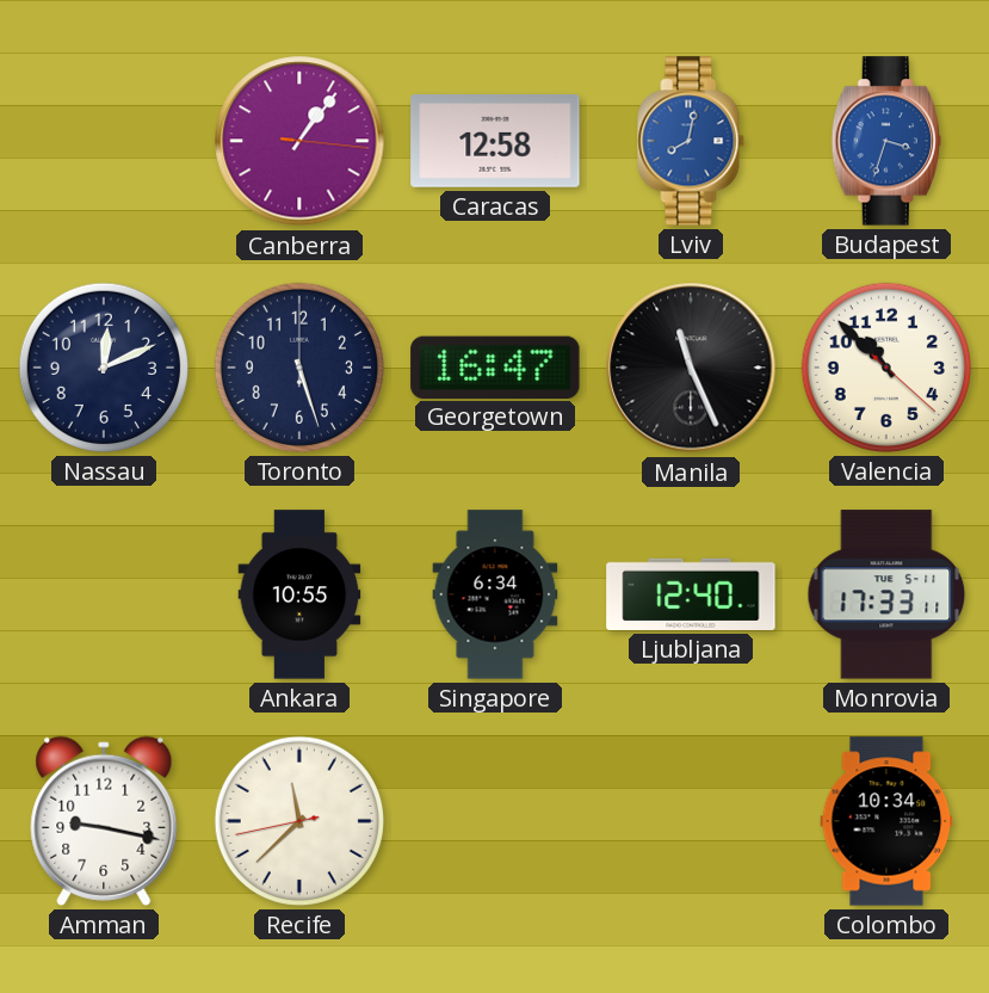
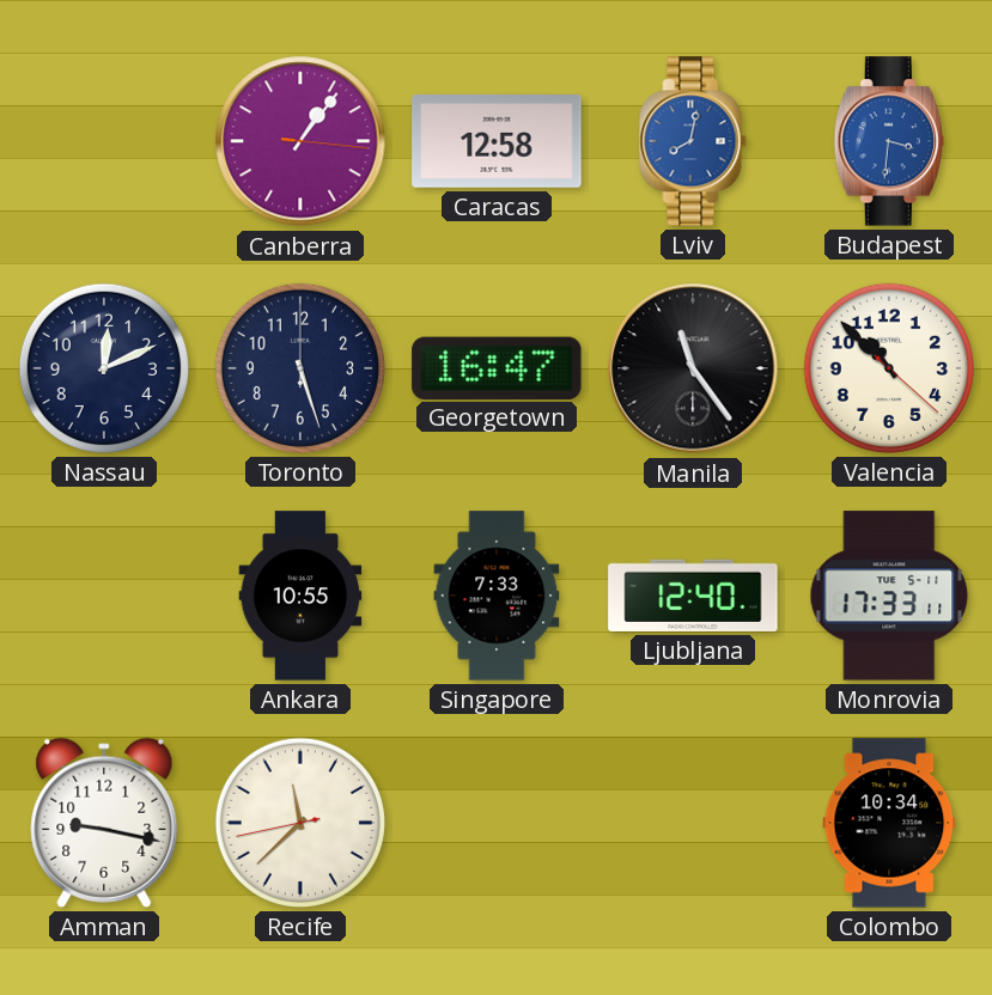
Budapest: 3:33 -> 3:31
Manila: 11:26 -> 11:24
Singapore: 6:34 -> 7:33
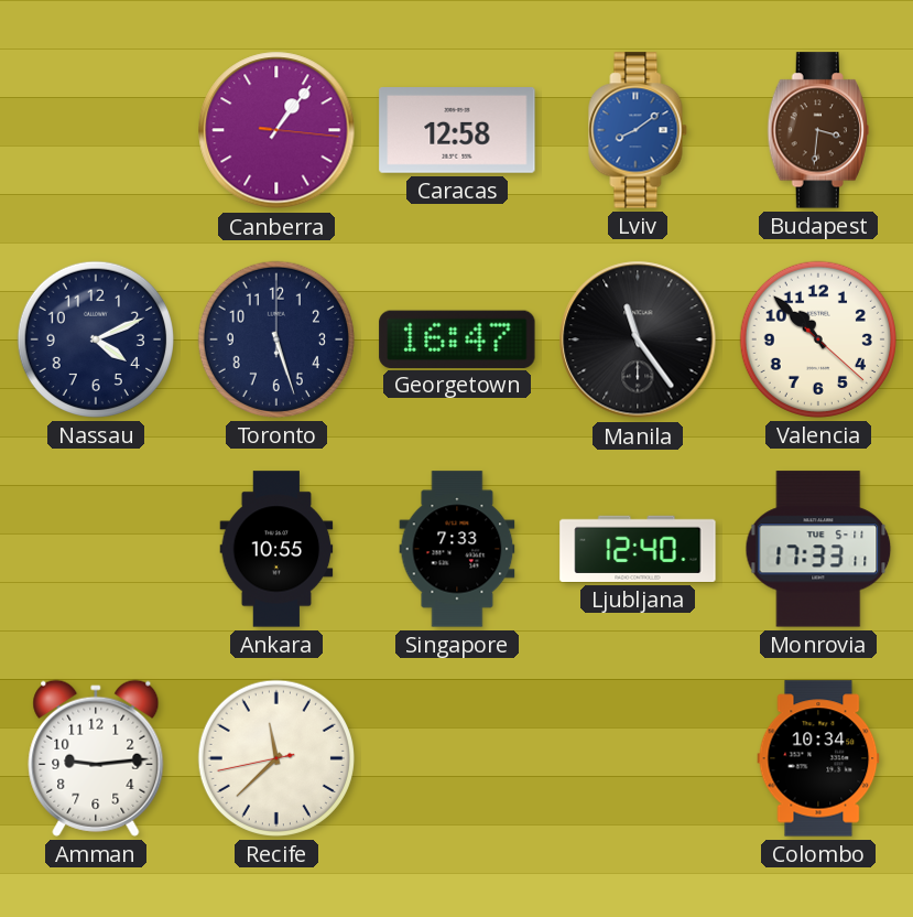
Lviv: 8:02 -> 8:09
Budapest dial: blue -> brown
Nassau: 12:11 -> 4:11
Amman: 9:17 -> 9:14
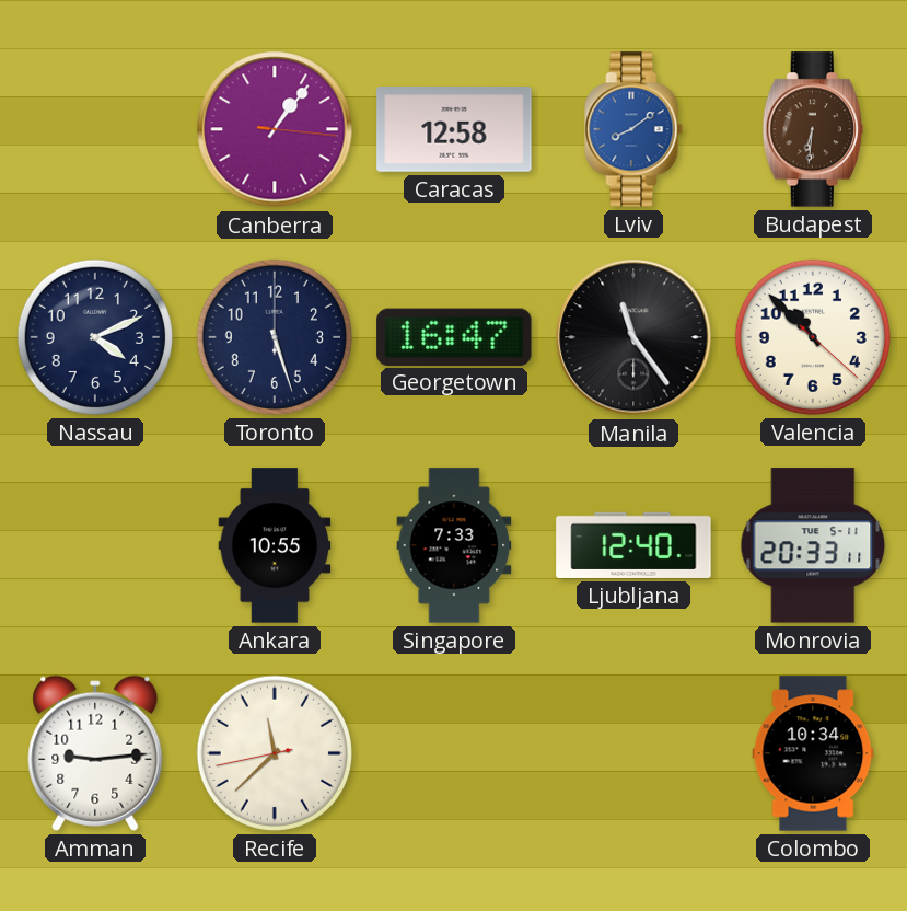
Budapest: 3:31 -> 6:31
Monrovia: 17:33 -> 20:33
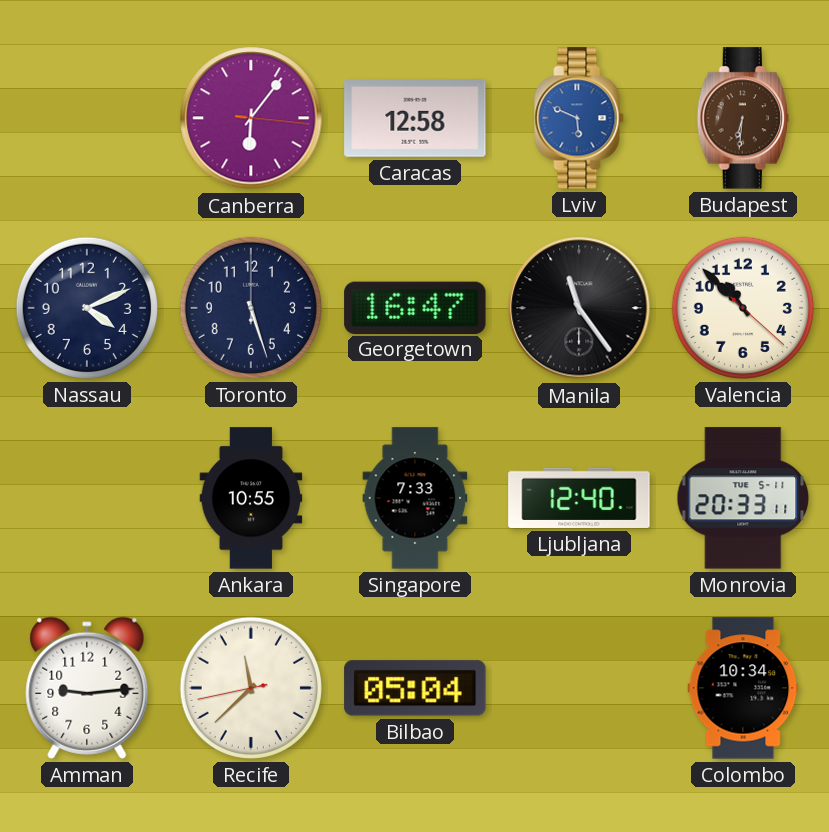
Canberra: 1:06 -> 6:06
Lviv: 8:09 -> 5:49
Bilbao: none -> 05:04
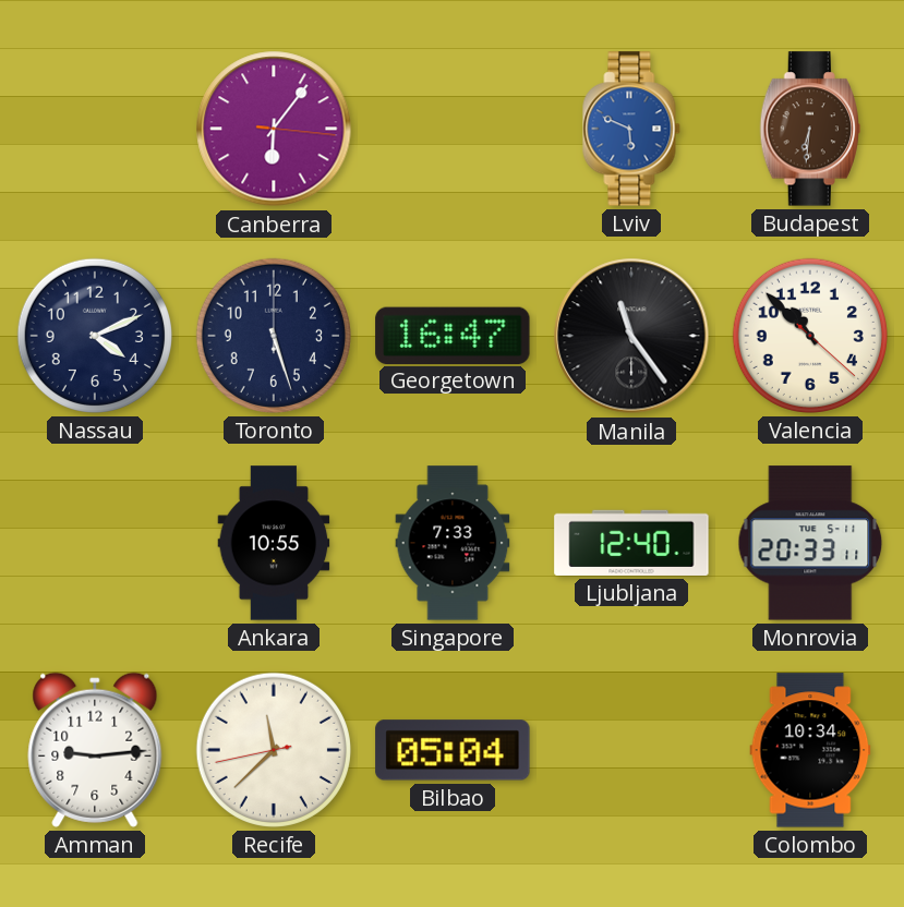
Caracas: 12:58 -> none
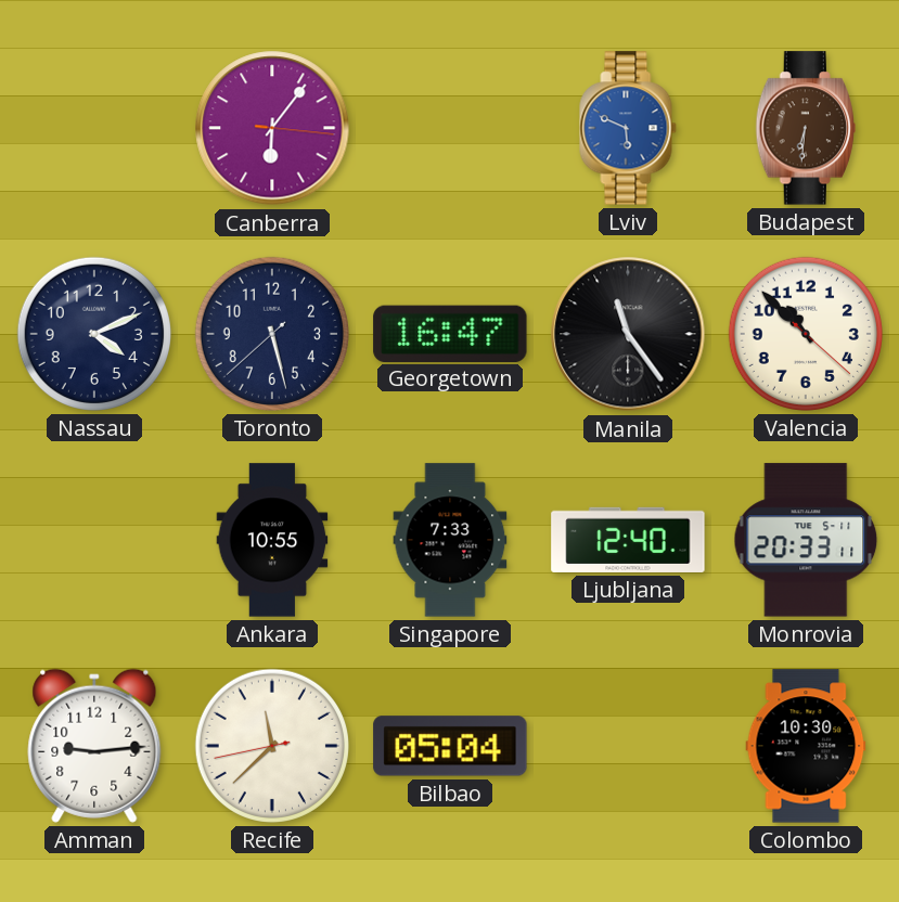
Toronto: 5:27:00 -> 5:27:38
Colombo: 10:34 -> 10:30
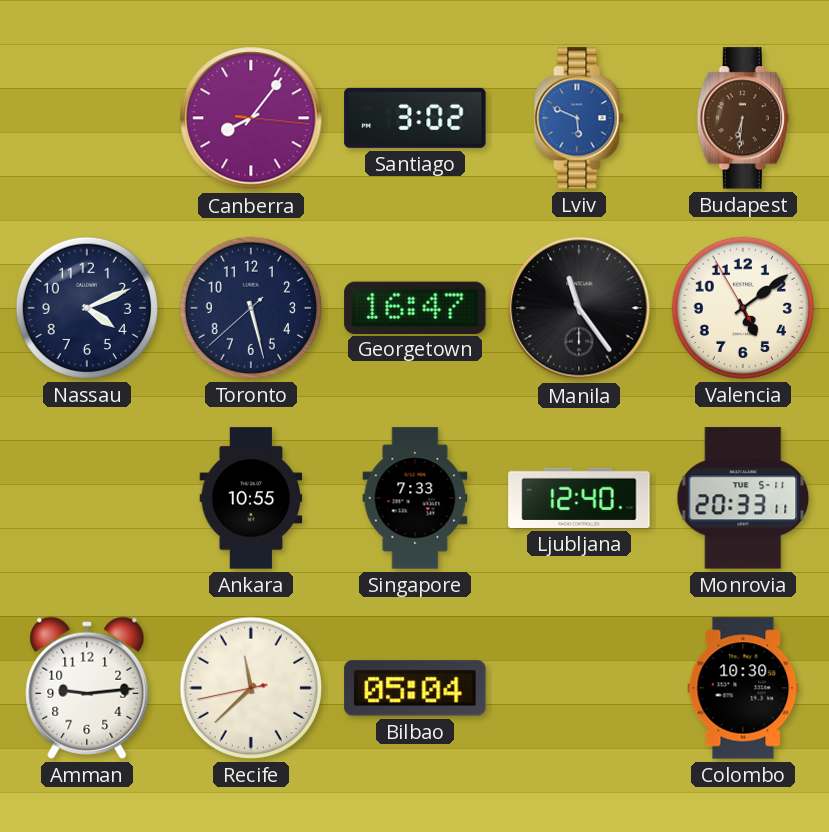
Canberra: 6:06 -> 8:06
Santiago: none -> 3:02
Valencia: 10:52 -> 5:08
